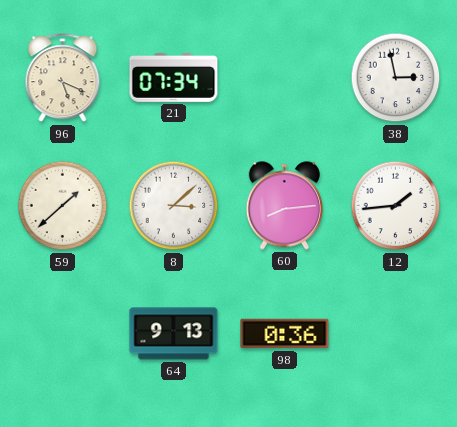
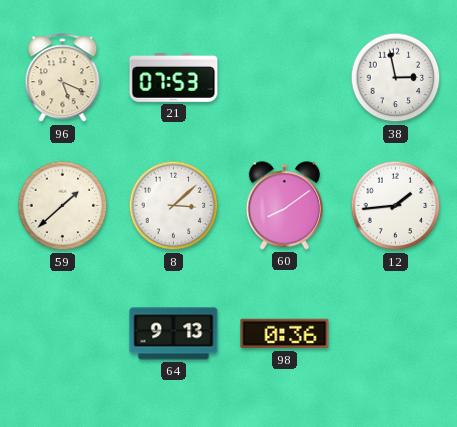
21: 07:34 -> 07:53
60: 8:14 -> 8:09
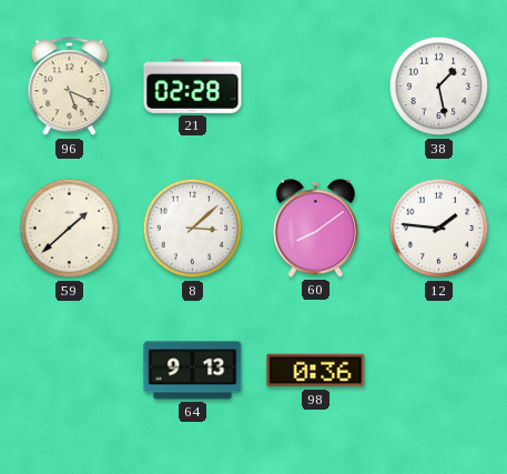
21: 07:53 -> 02:28
38: 2:58 -> 1:28
12: 1:44 -> 1:46
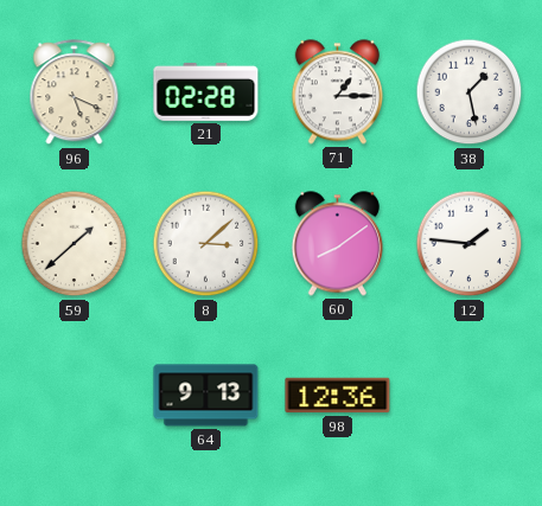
71: none -> 1:15
98: 0:36 -> 12:36
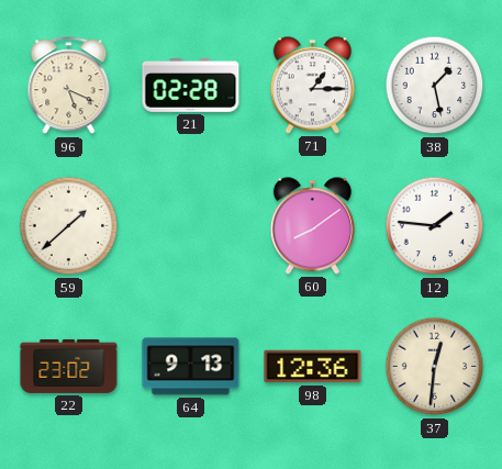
8: 3:08 -> none
22: none -> 23:02
37: none -> 12:31
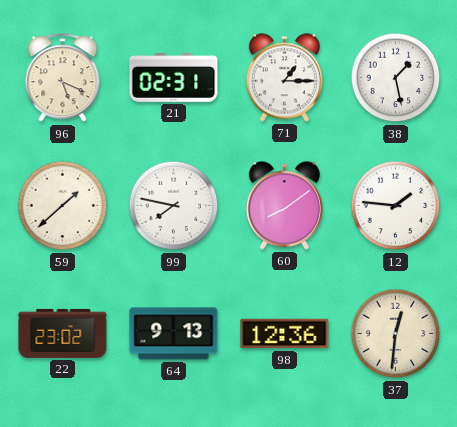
21: 02:28 -> 02:31
99: none -> 7:47
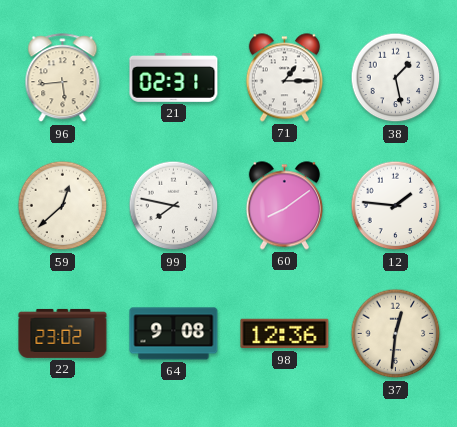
96: 5:19 -> 5:44
59: 1:38 -> 12:38
64: 9:13 -> 9:08
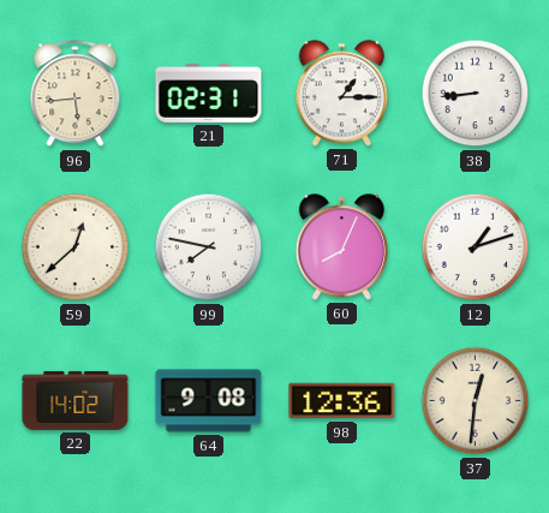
38: 1:28 -> 8:44
60: 8:09 -> 8:04
12: 1:46 -> 1:12
22: 23:02 -> 14:02
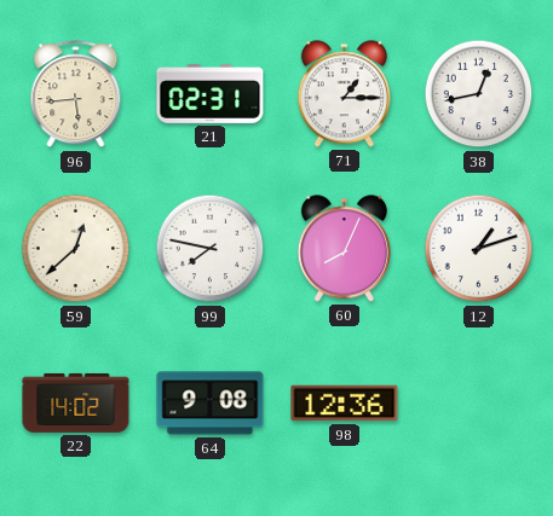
38: 8:44 -> 12:43
37: 12:31 -> none
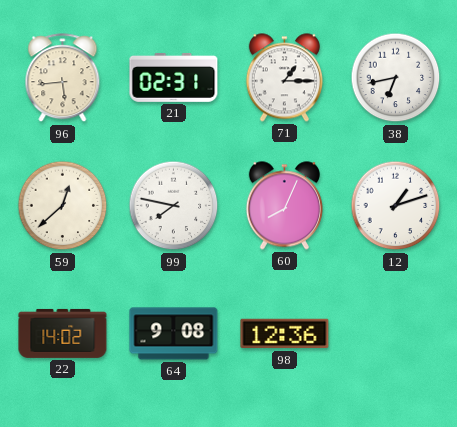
38: 12:43 -> 6:43
